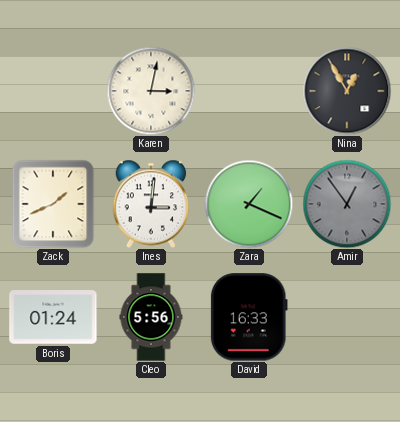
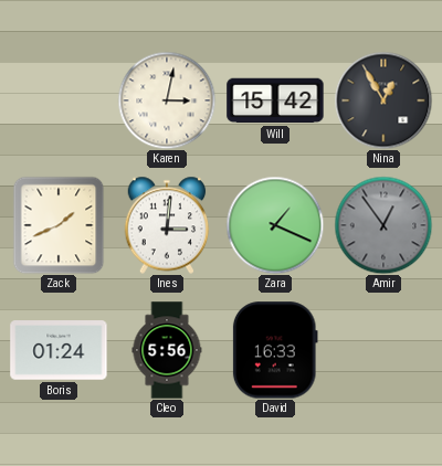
Will: none -> 15:42
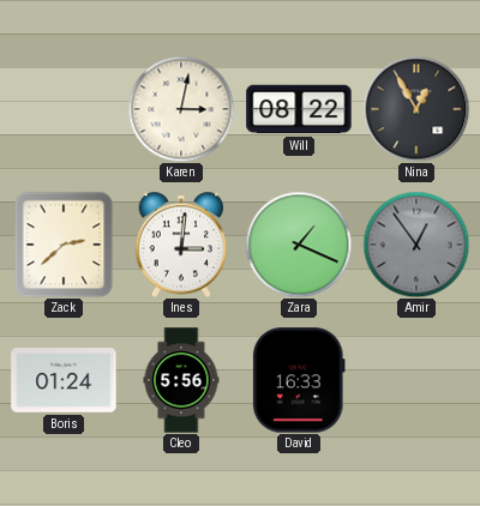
Will: 15:42 -> 08:22
Zack: 1:41 -> 2:38
